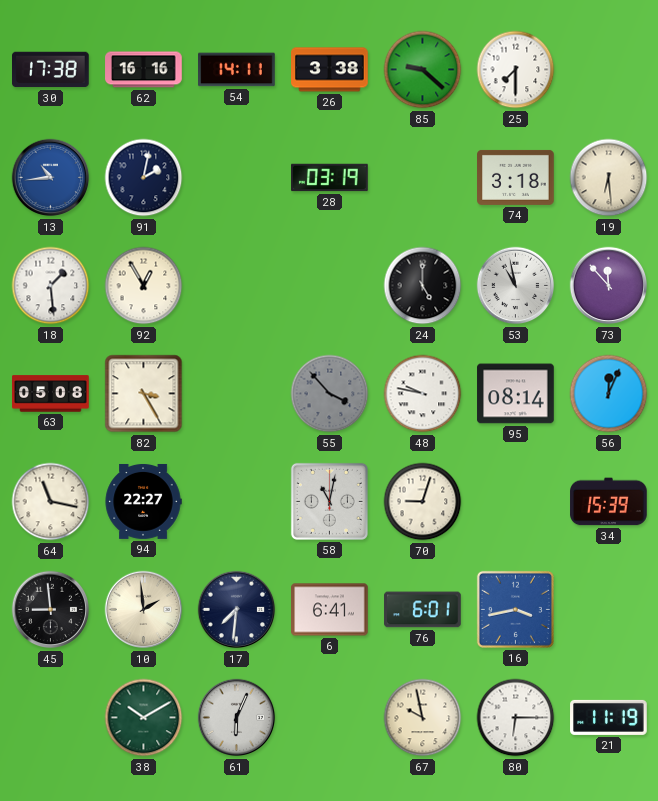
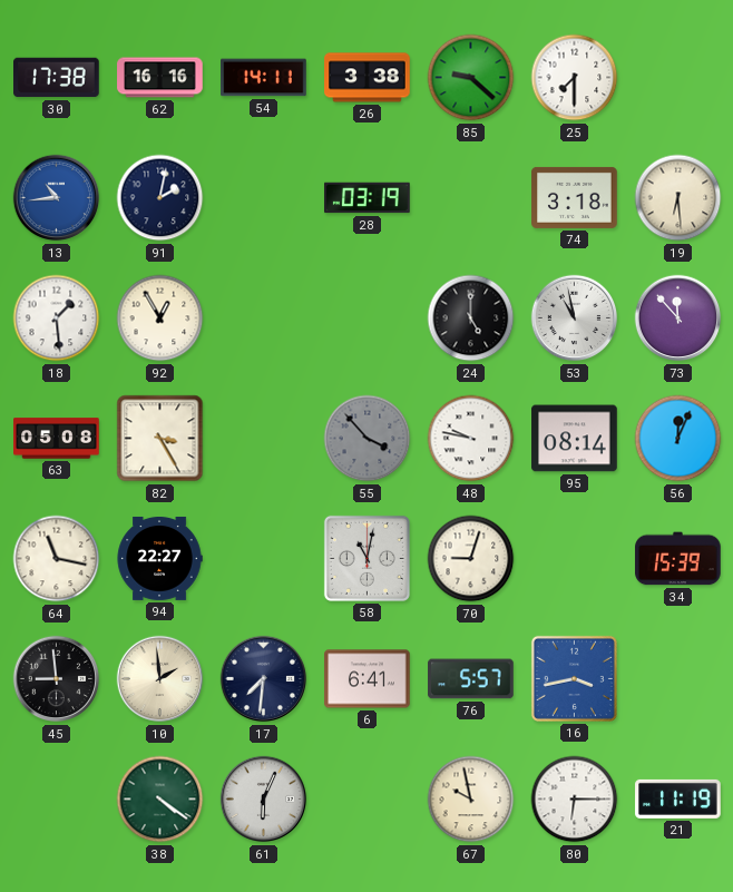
76: 6:01 -> 5:57
38: 10:10 -> 4:21
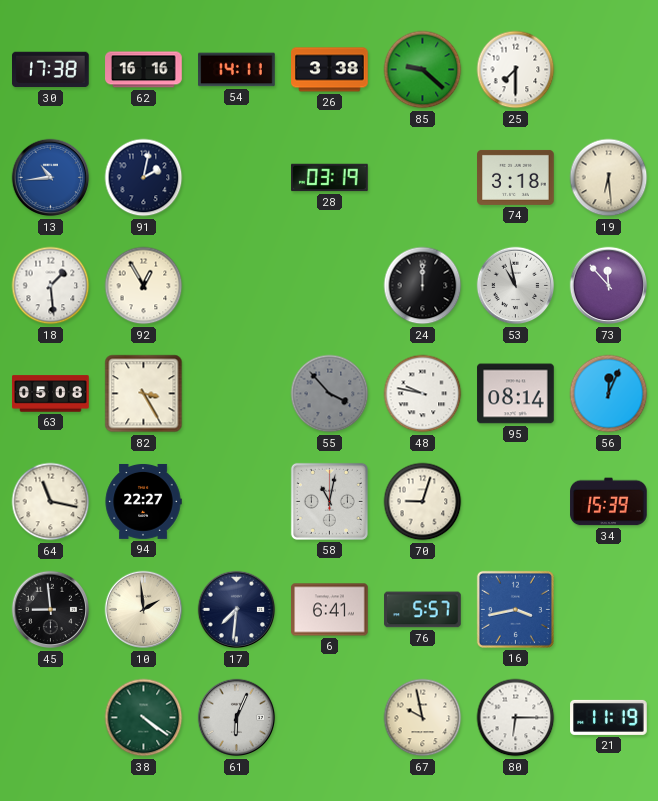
24: 5:00 -> 12:00
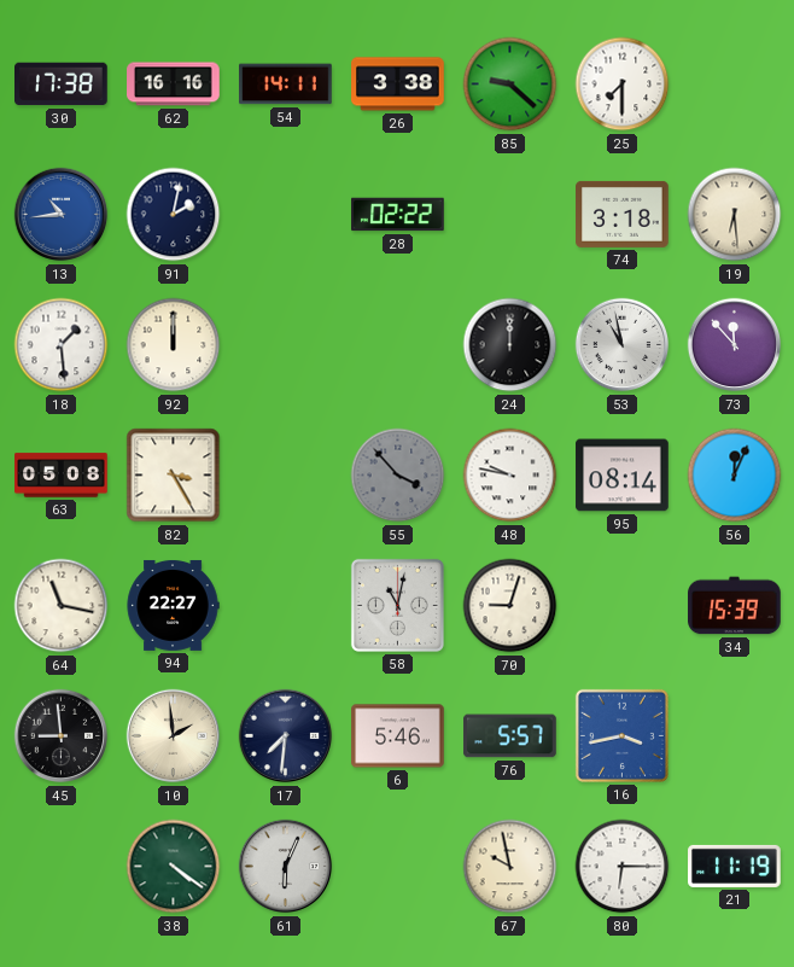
28: 03:19 -> 02:22
92: 12:55 -> 12:00
6: 6:41 -> 5:46
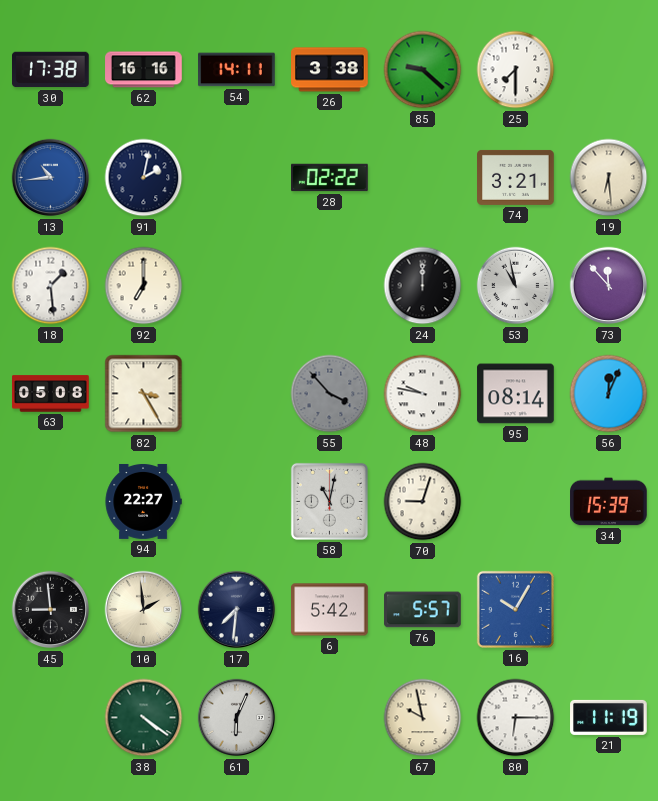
74: 3:18 -> 3:21
92: 12:00 -> 7:00
64: 11:17 -> none
6: 5:46 -> 5:42
16: 3:43 -> 10:05
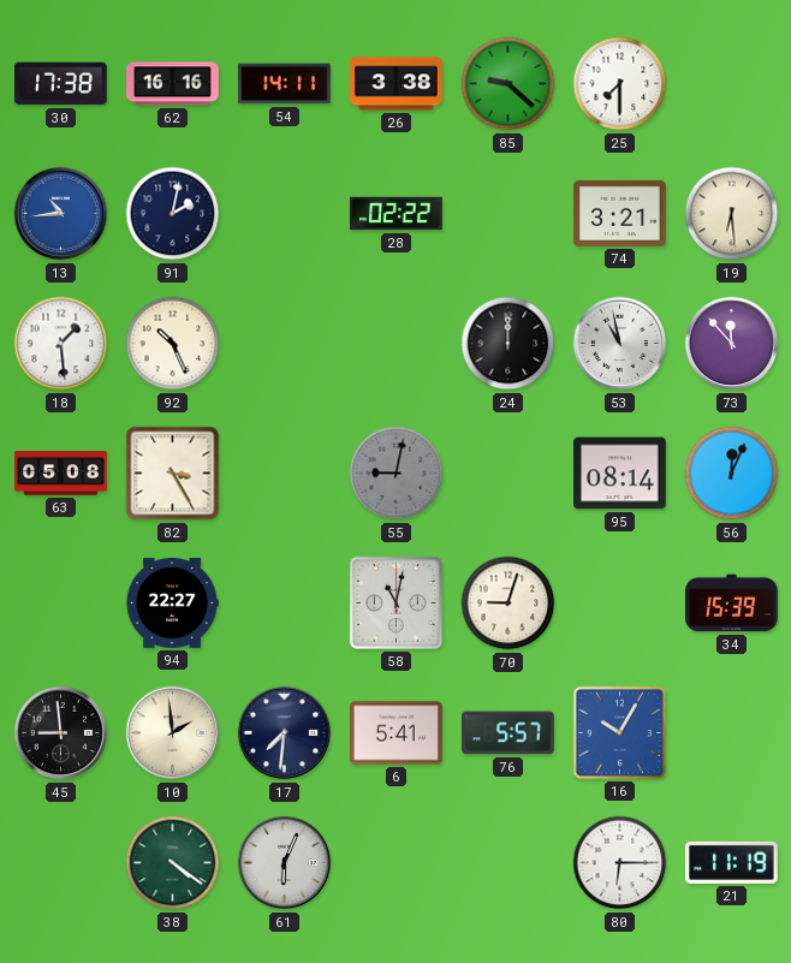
92: 7:00 -> 10:26
55: 3:53 -> 9:02
48: 9:47 -> none
6: 5:42 -> 5:41
67: 9:58 -> none
